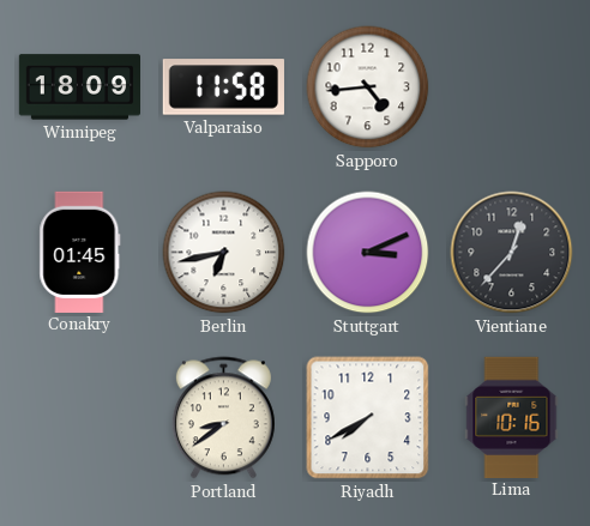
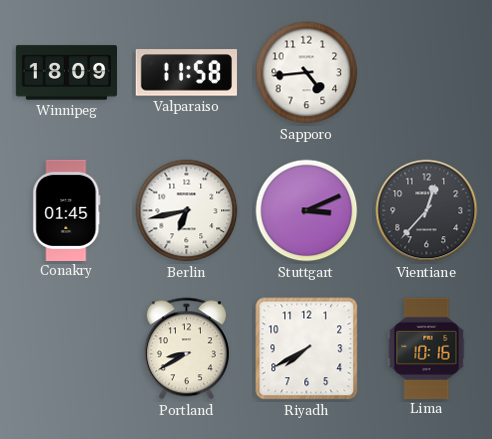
Portland: 8:39 -> 8:40
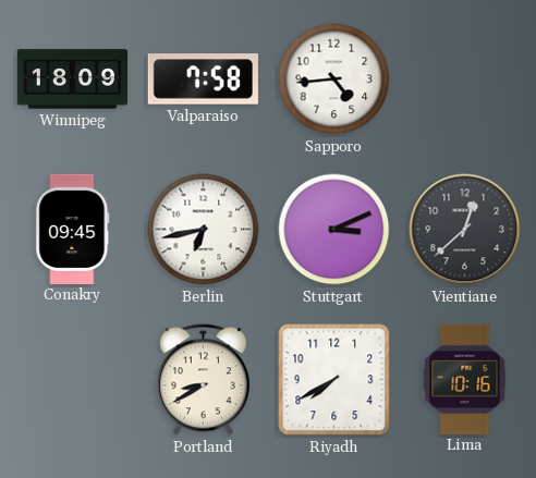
Valparaiso: 11:58 -> 7:58
Conakry: 01:45 -> 09:45
Vientiane: 12:37 -> 12:38
